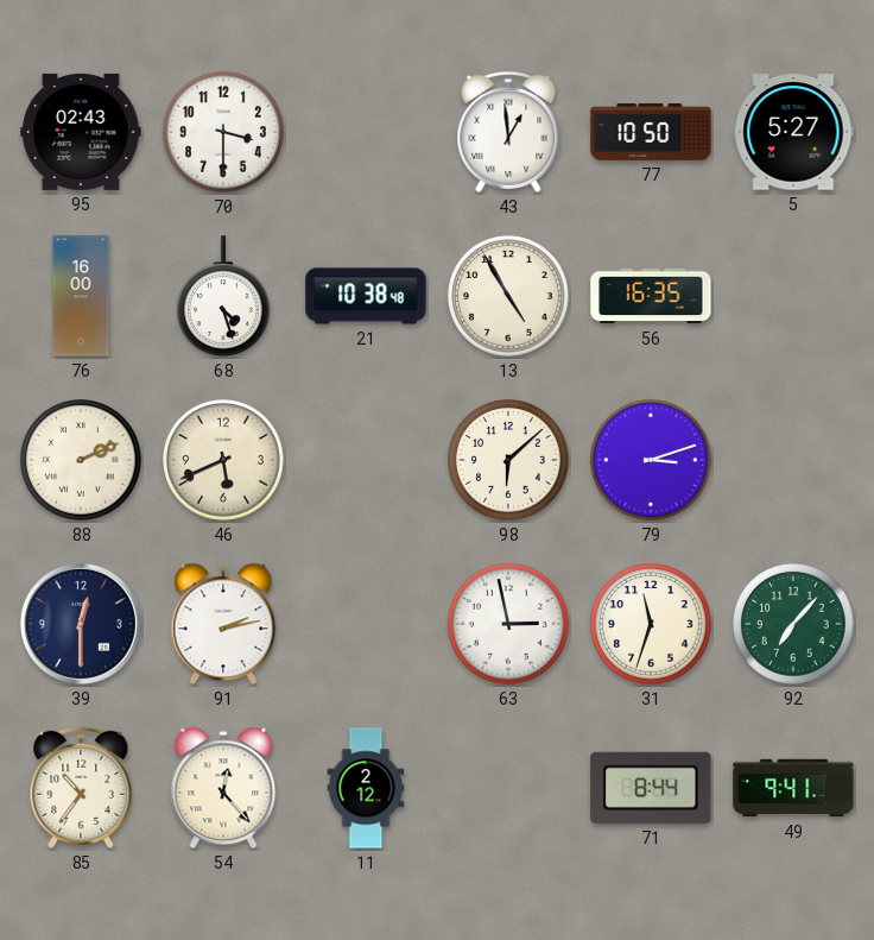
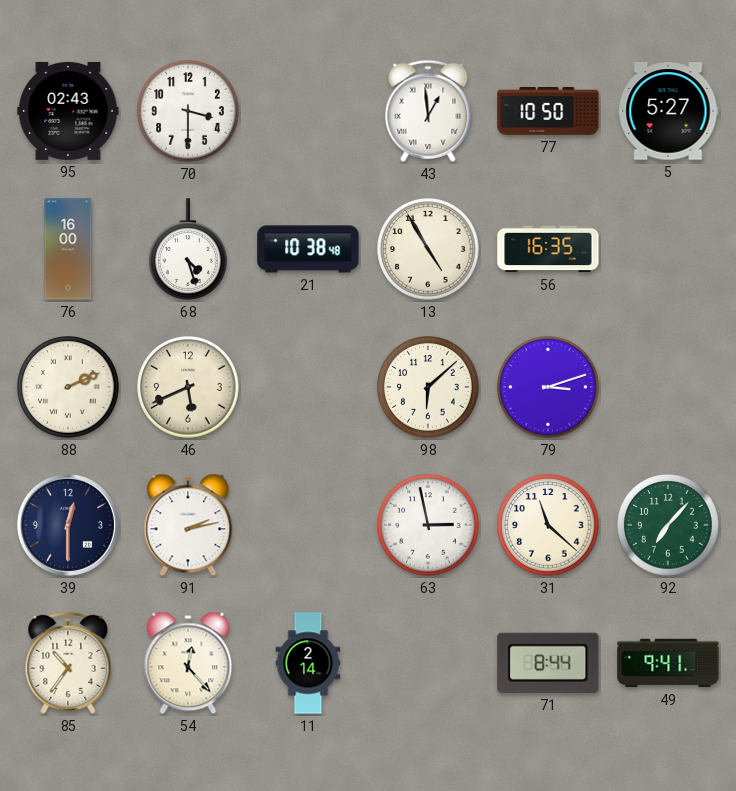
31: 11:33 -> 11:22
11: 2:12 -> 2:14
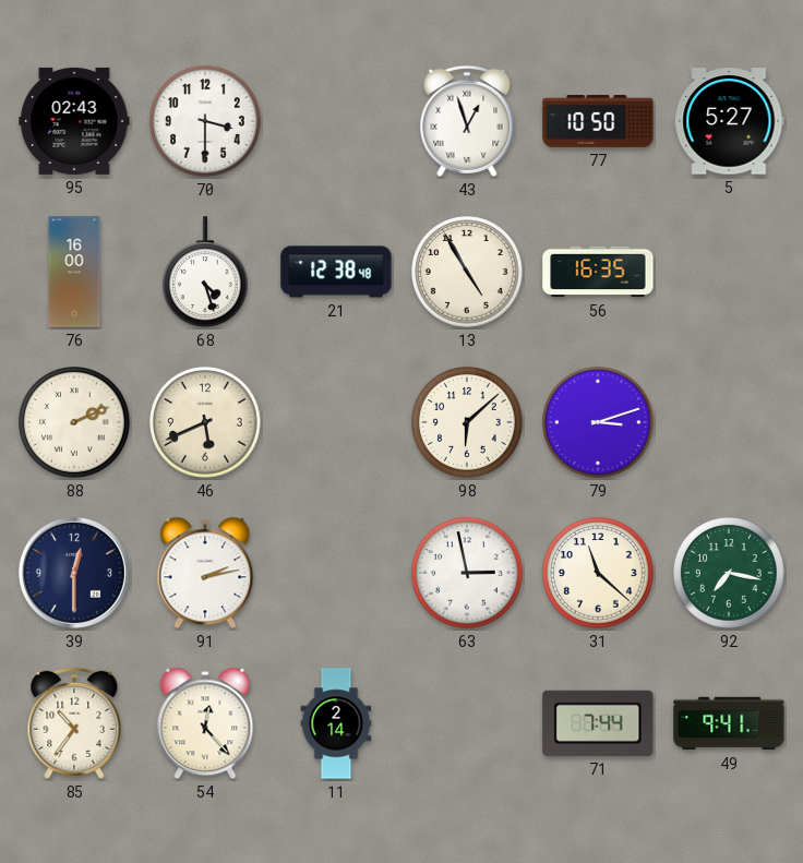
43: 12:59 -> 12:57
21: 10:38 -> 12:38
92: 7:07 -> 7:17
71: 8:44 -> 7:44
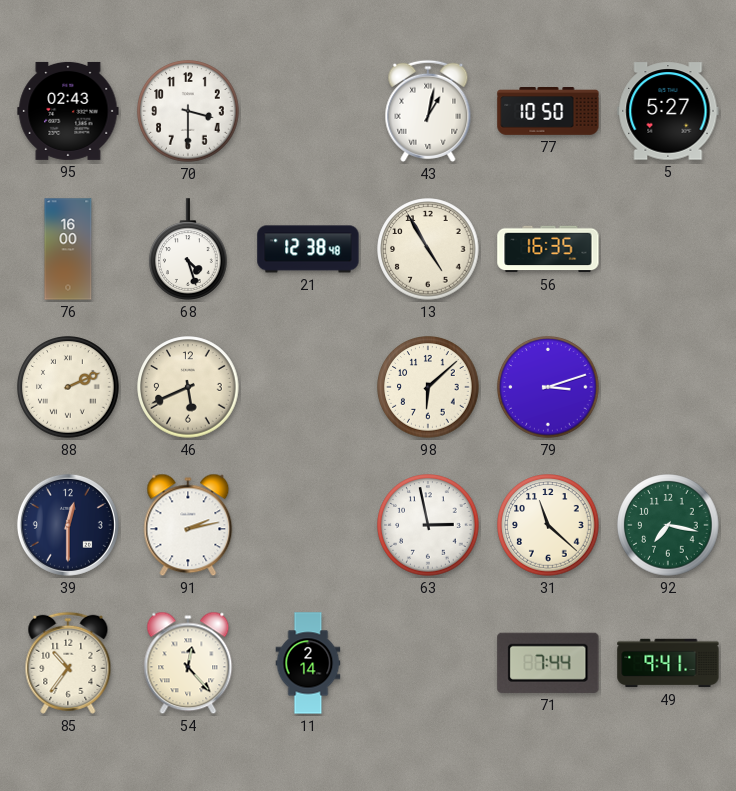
43: 12:57 -> 1:02
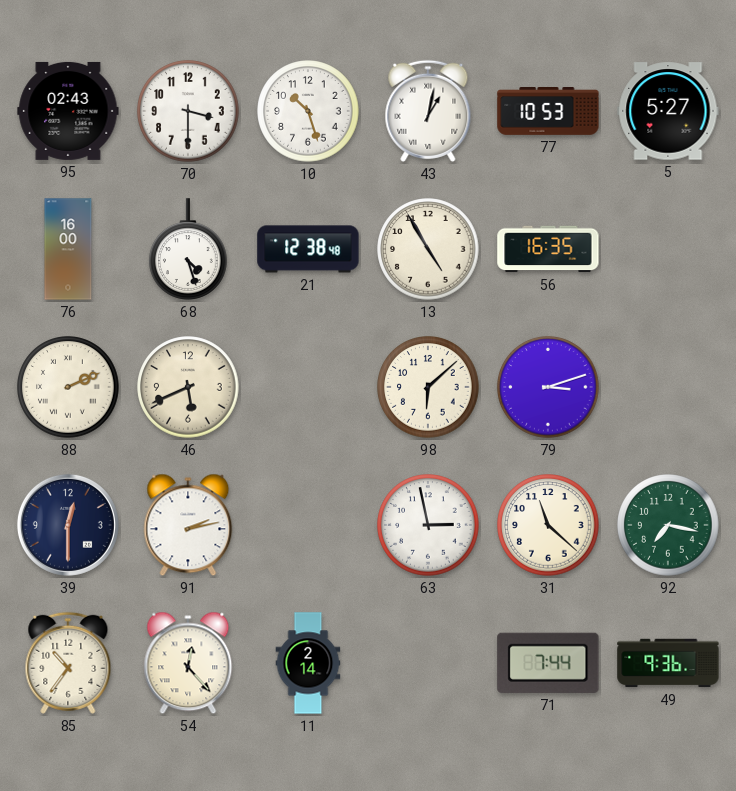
10: none -> 10:27
77: 10:50 -> 10:53
49: 9:41 -> 9:36
